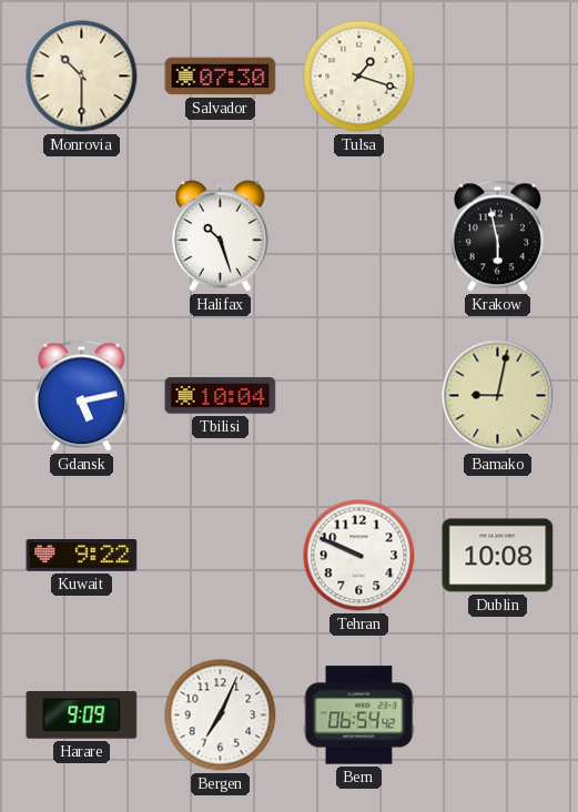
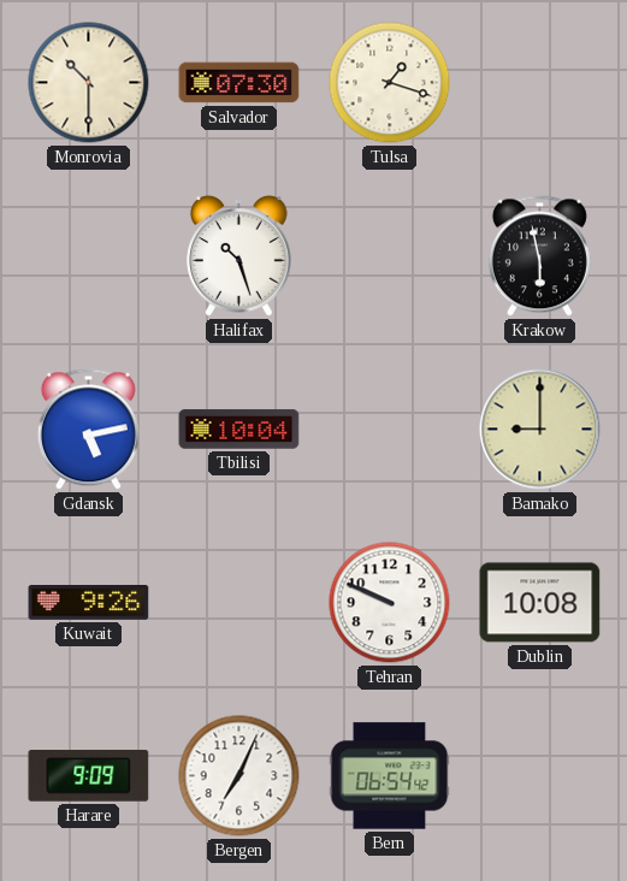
Bamako: 9:02 -> 9:00
Kuwait: 9:22 -> 9:26
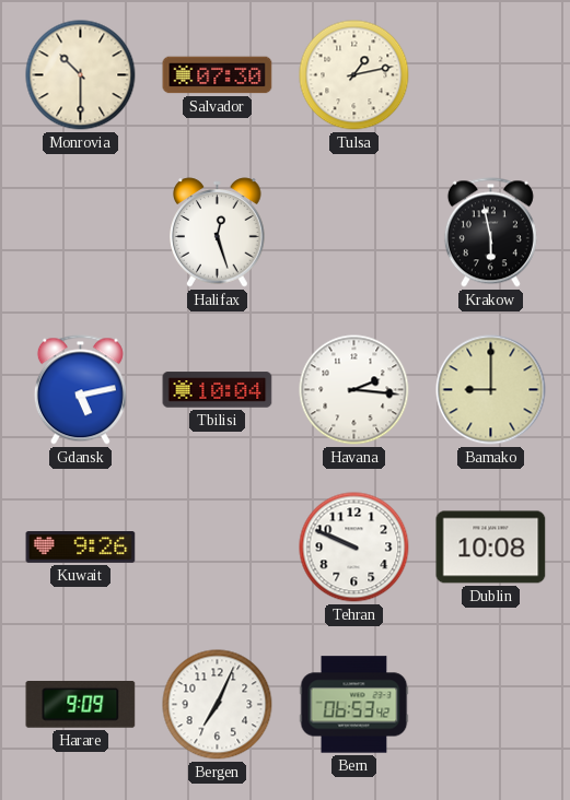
Tulsa: 1:18 -> 1:13
Halifax: 10:27 -> 12:27
Havana: none -> 2:16
Bern: 06:54 -> 06:53
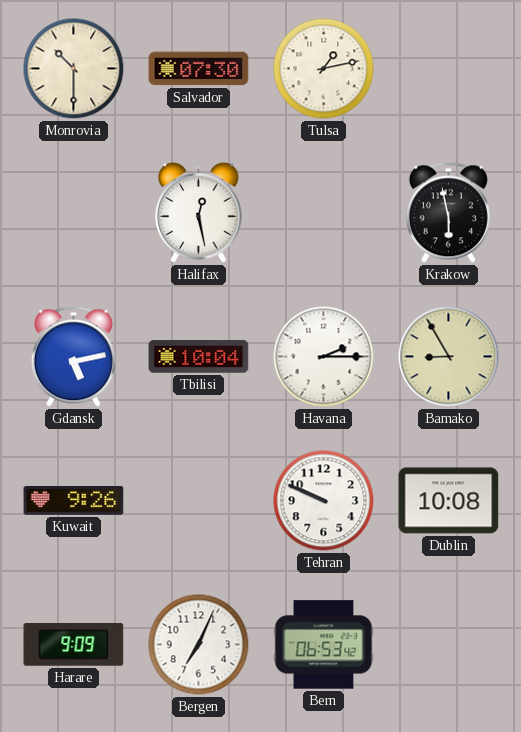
Halifax: 12:27 -> 12:28
Havana: 2:16 -> 2:15
Bamako: 9:00 -> 8:55
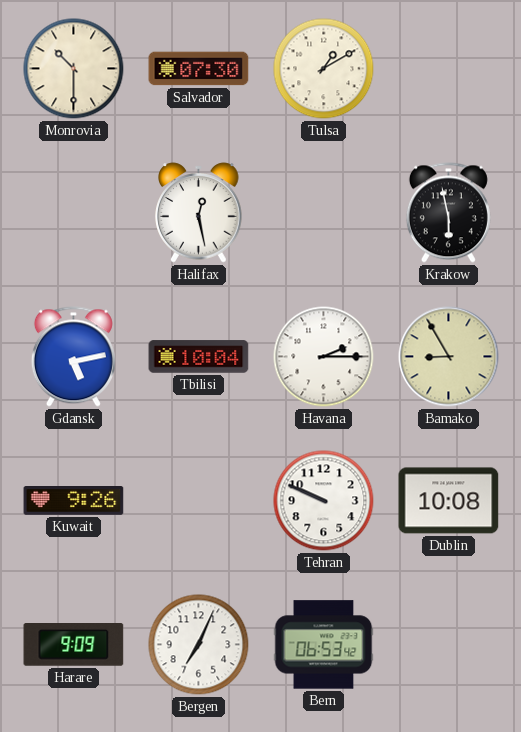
Tulsa: 1:13 -> 1:10
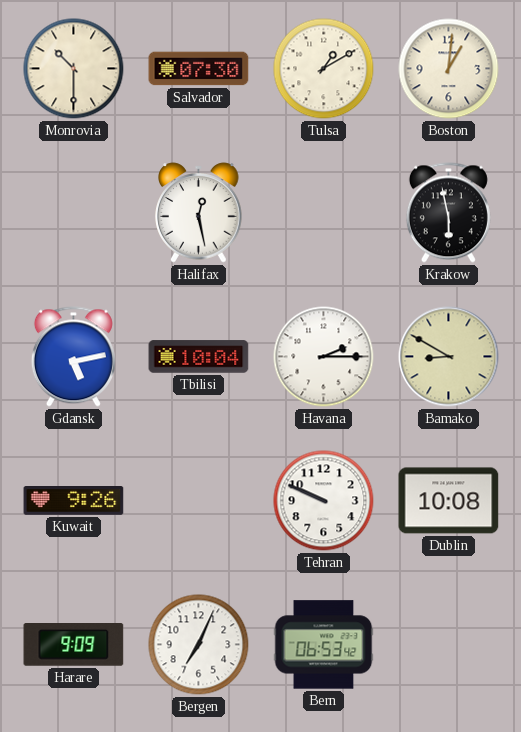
Boston: none -> 1:01
Bamako: 8:55 -> 8:50
